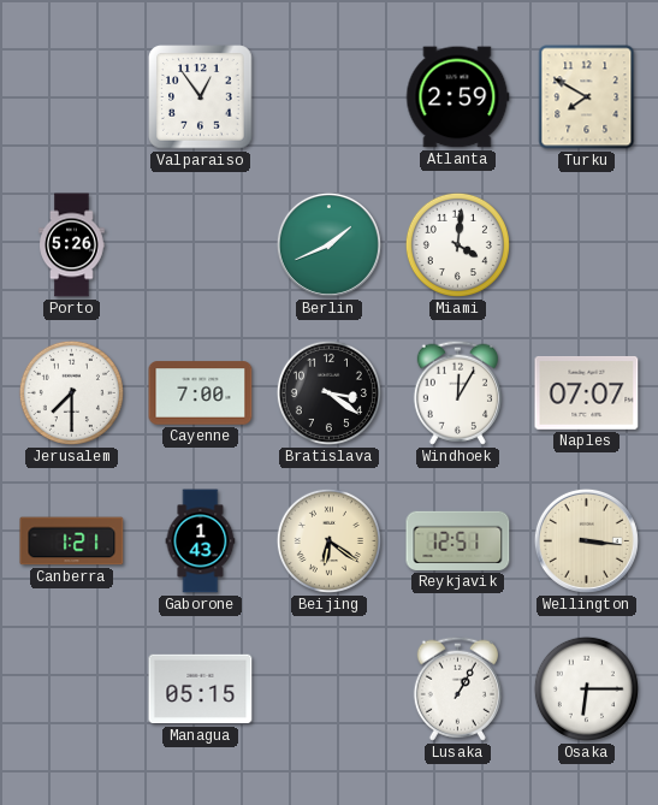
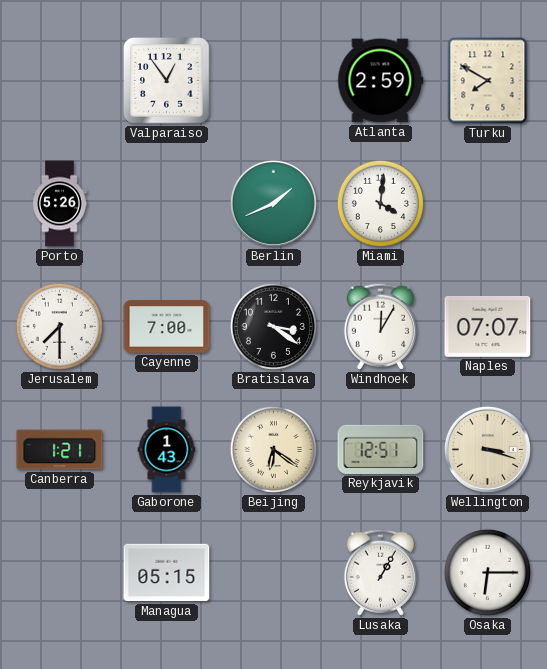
Wellington: 3:16 -> 3:18
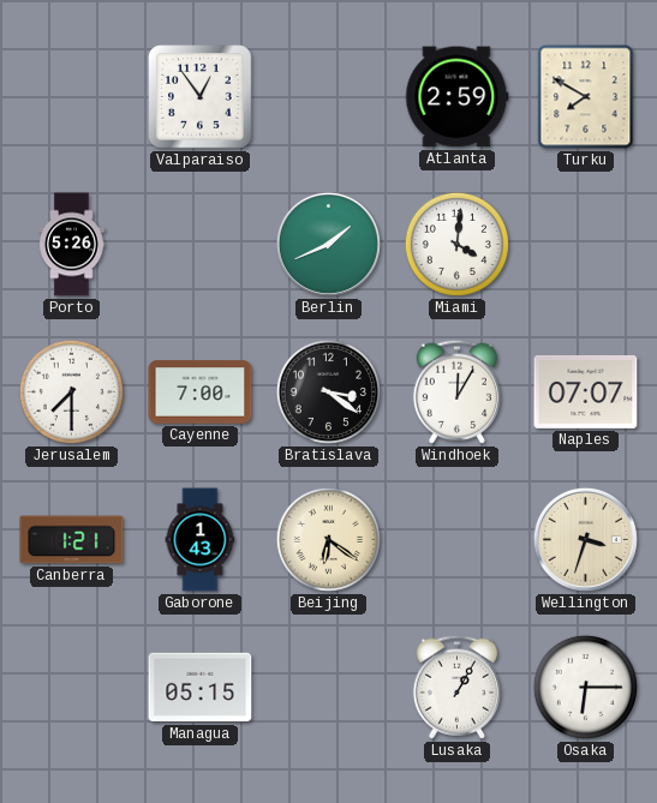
Reykjavik: 12:51 -> none
Wellington: 3:18 -> 3:33
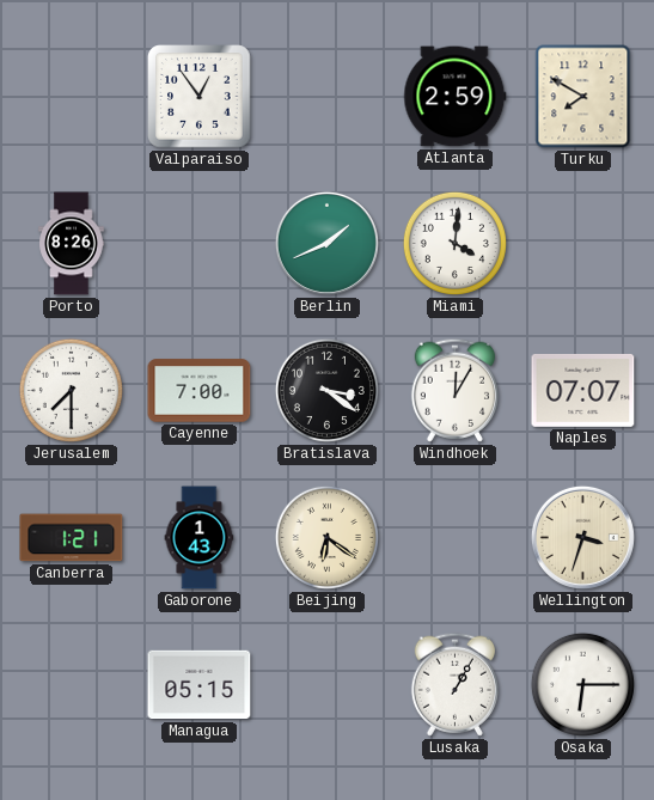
Porto: 5:26 -> 8:26
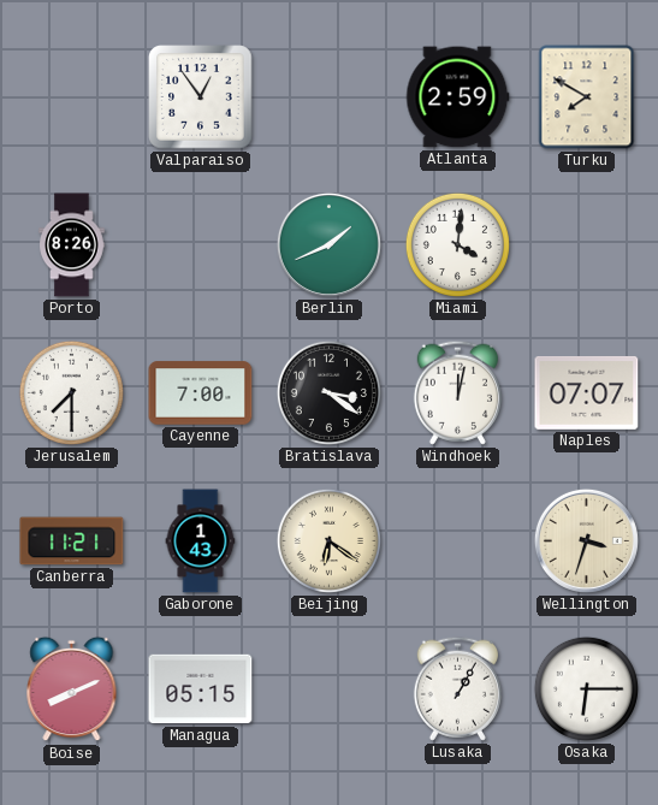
Windhoek: 12:05 -> 12:02
Canberra: 1:21 -> 11:21
Boise: none -> 8:11
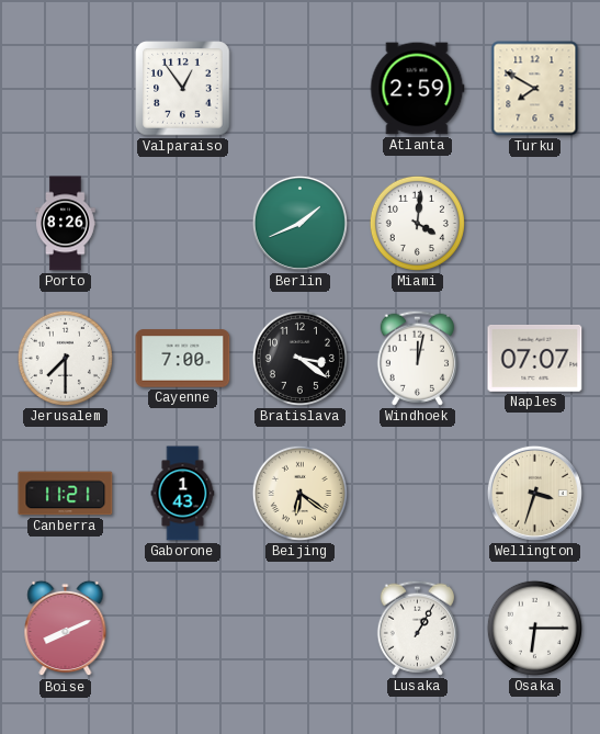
Managua: 05:15 -> none
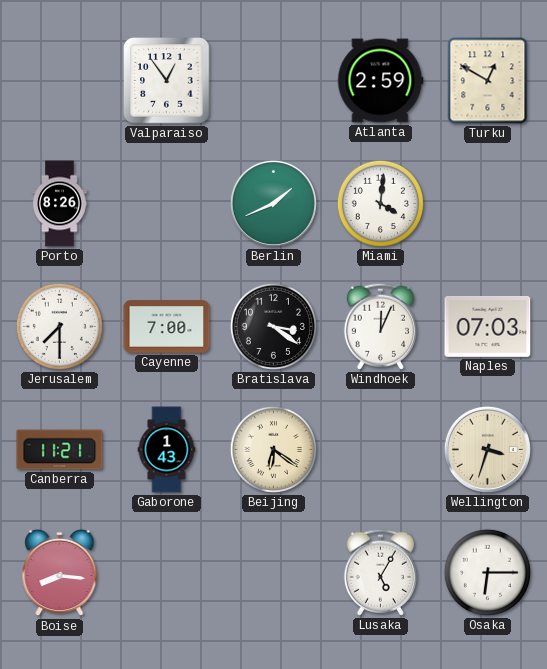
Turku: 7:50 -> 12:50
Windhoek: 12:02 -> 12:04
Naples: 07:07 -> 07:03
Boise: 8:11 -> 8:16
Lusaka: 1:05 -> 5:05
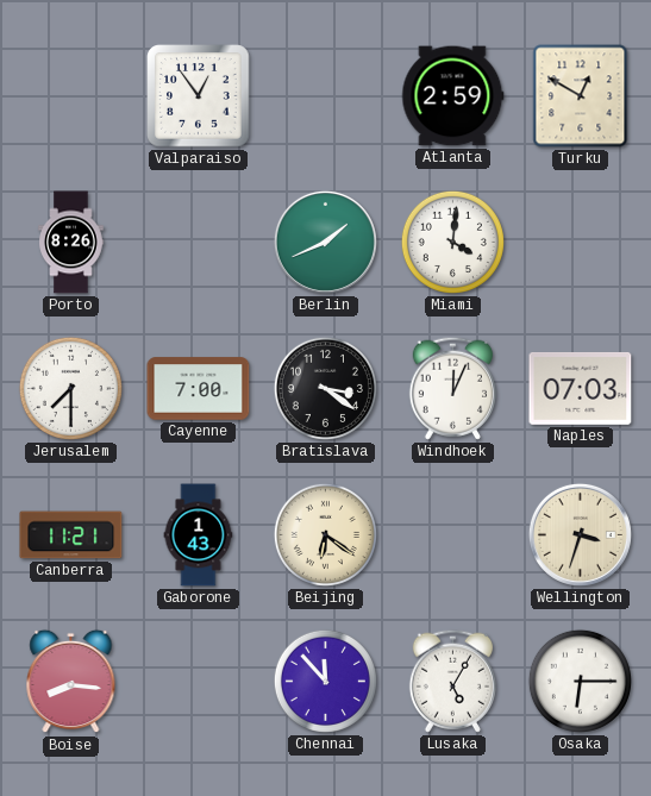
Chennai: none -> 11:53
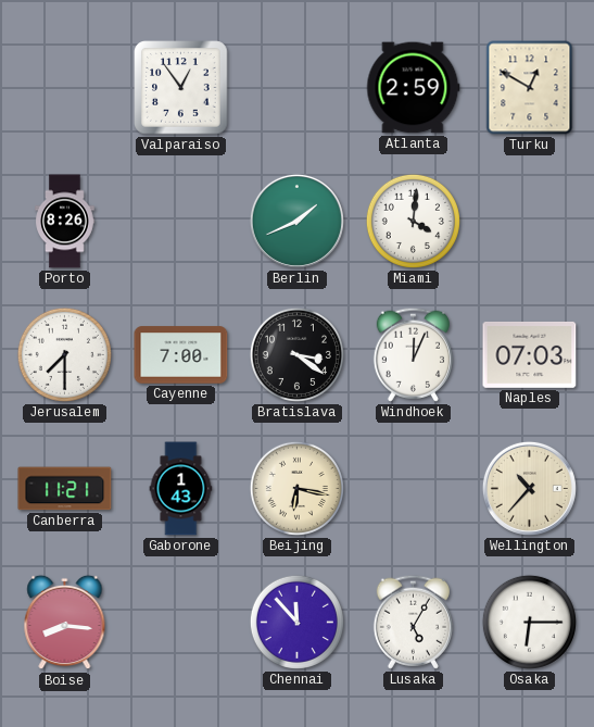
Beijing: 6:21 -> 6:17
Wellington: 3:33 -> 10:37
